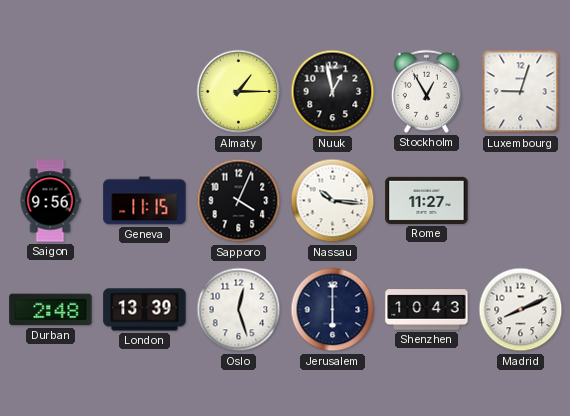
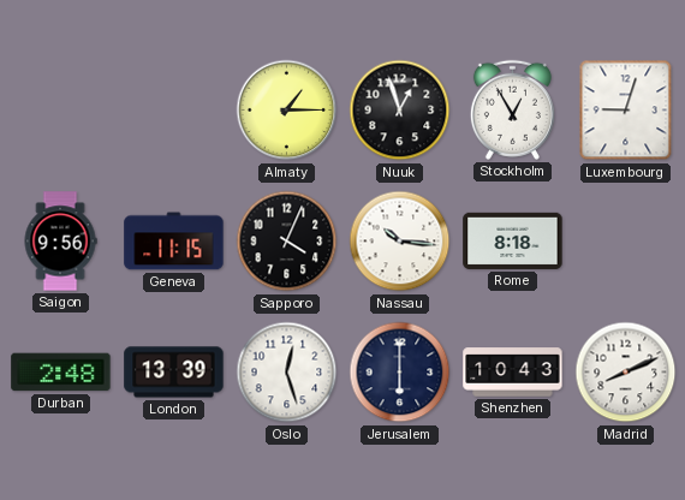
Nuuk: 12:58 -> 12:57
Rome: 11:27 -> 8:18
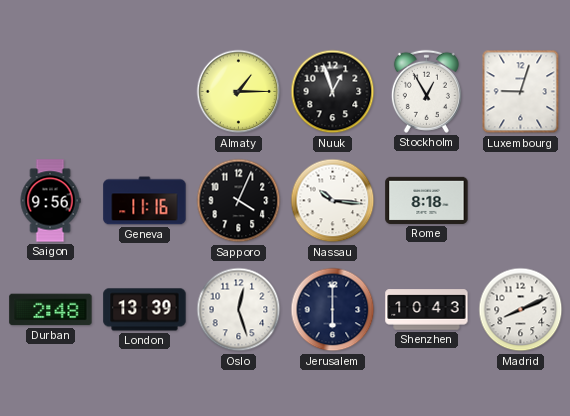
Geneva: 11:15 -> 11:16
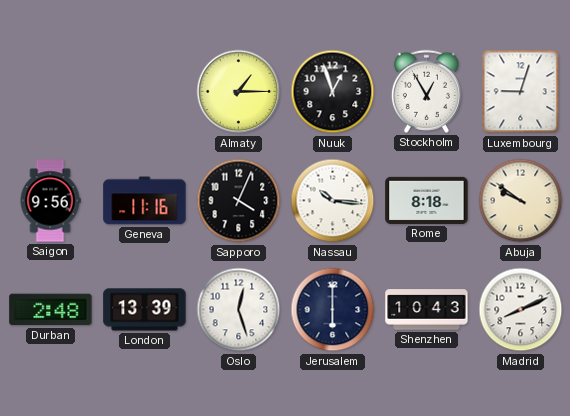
Abuja: none -> 9:51
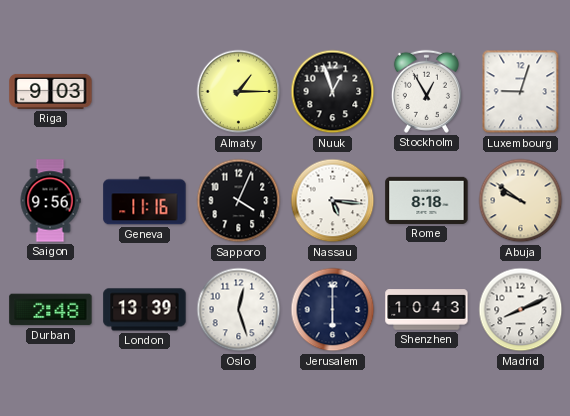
Riga: none -> 9:03
Nassau: 10:16 -> 5:16
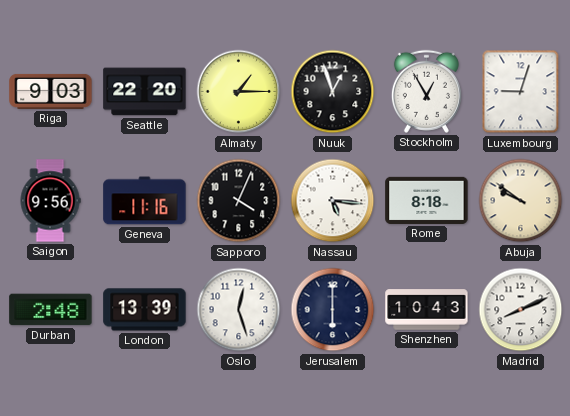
Seattle: none -> 22:20
